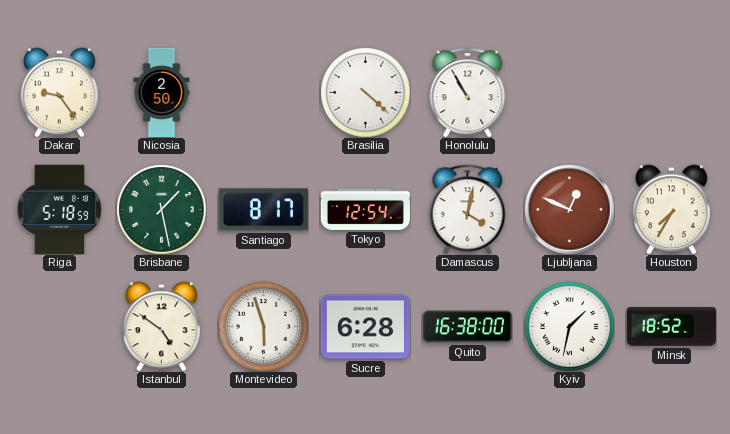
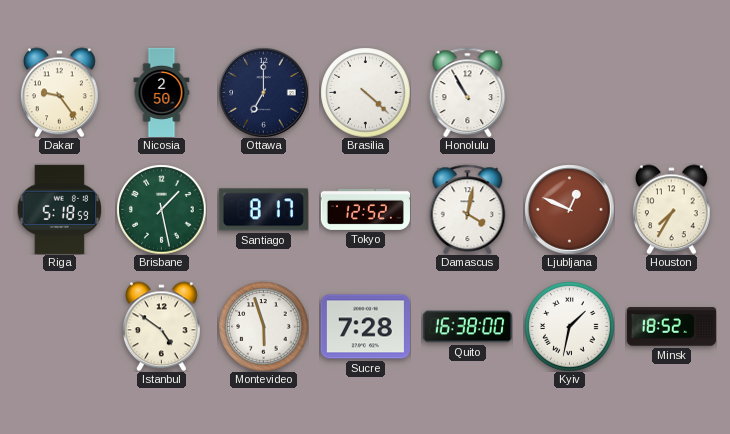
Ottawa: none -> 7:00
Tokyo: 12:54 -> 12:52
Sucre: 6:28 -> 7:28
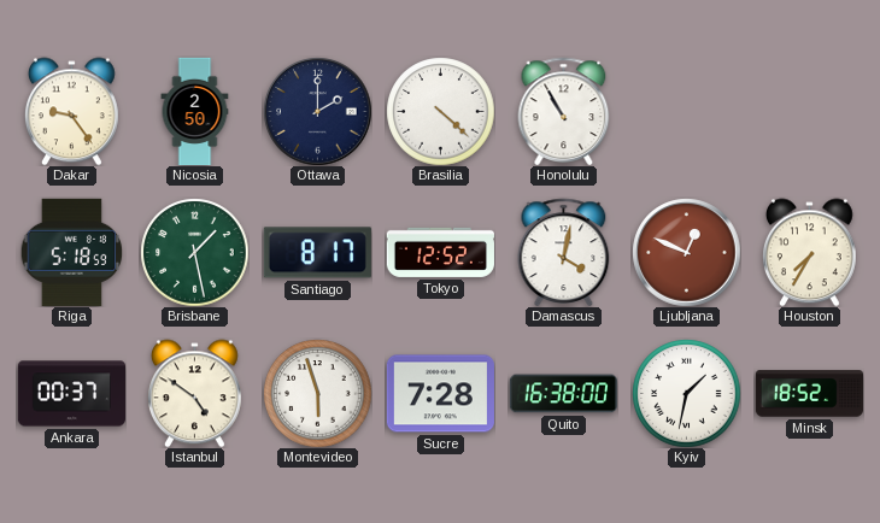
Ottawa: 7:00 -> 2:00
Ankara: none -> 00:37
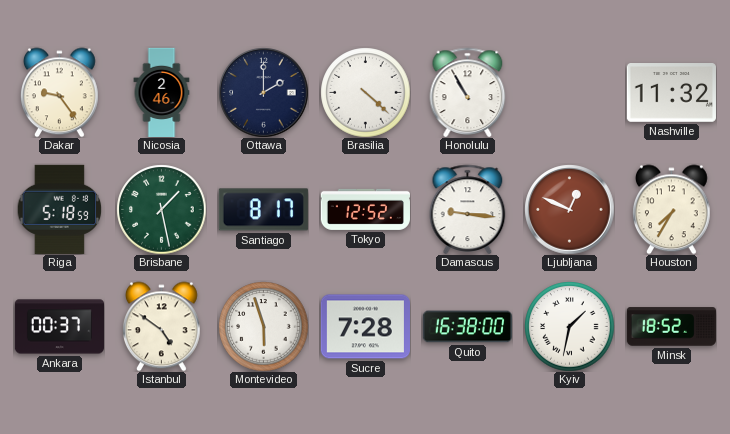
Nicosia: 2:50 -> 2:46
Nashville: none -> 11:32
Damascus: 4:02 -> 9:16
